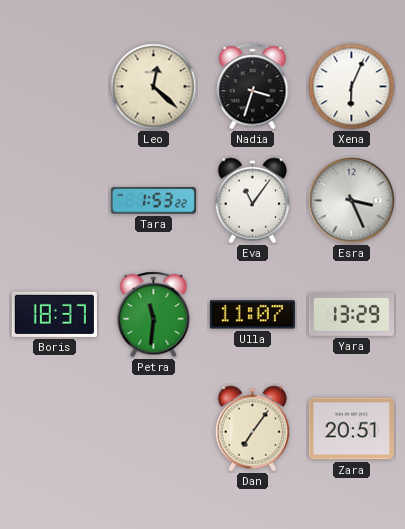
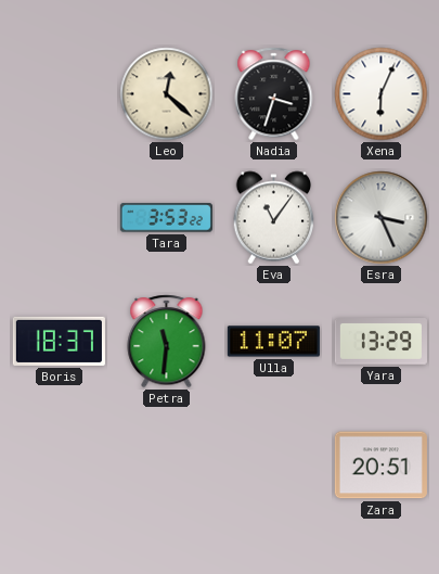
Tara: 1:53 -> 3:53
Dan: 7:06 -> none
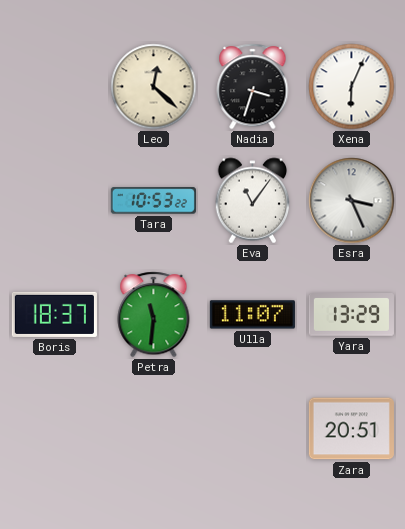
Tara: 3:53 -> 10:53
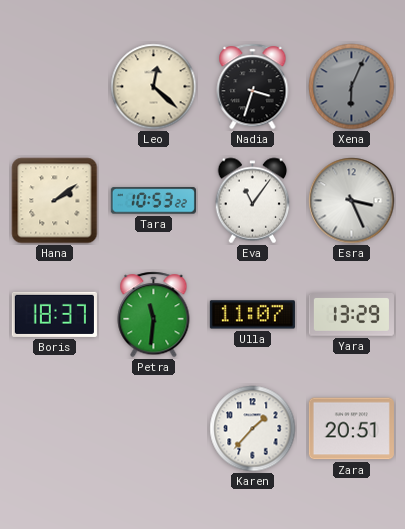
Xena dial: white -> grey
Hana: none -> 2:09
Karen: none -> 1:37
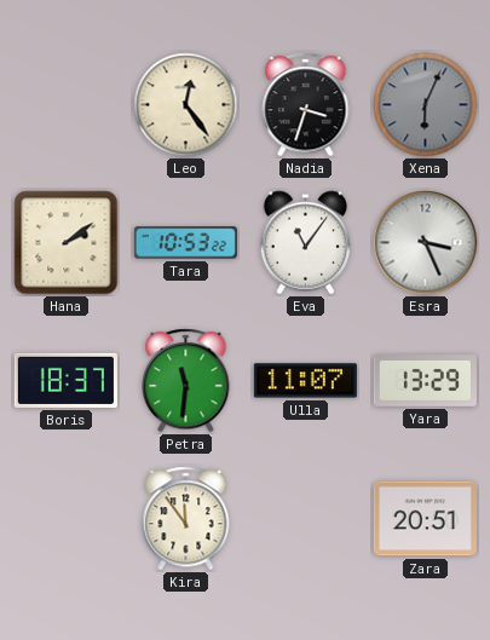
Leo: 12:22 -> 12:24
Kira: none -> 11:54
Karen: 1:37 -> none
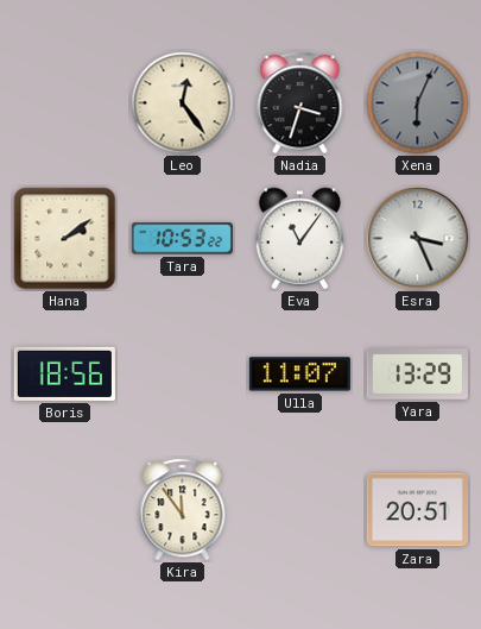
Boris: 18:37 -> 18:56
Petra: 11:31 -> none
